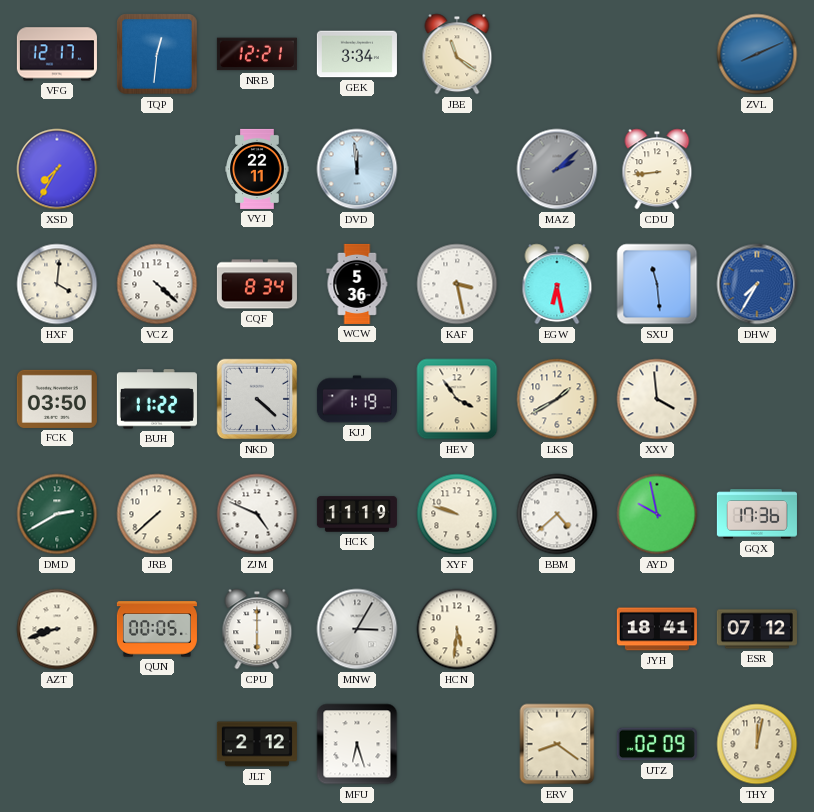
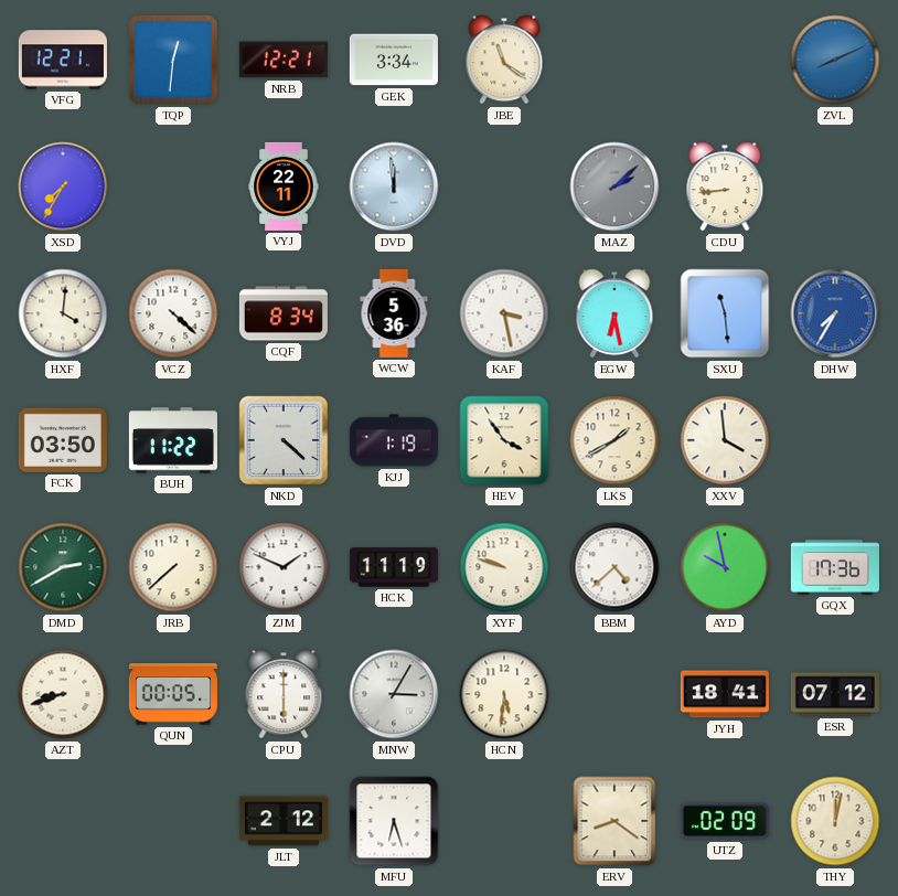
VFG: 12:17 -> 12:21
ZJM: 4:49 -> 1:49
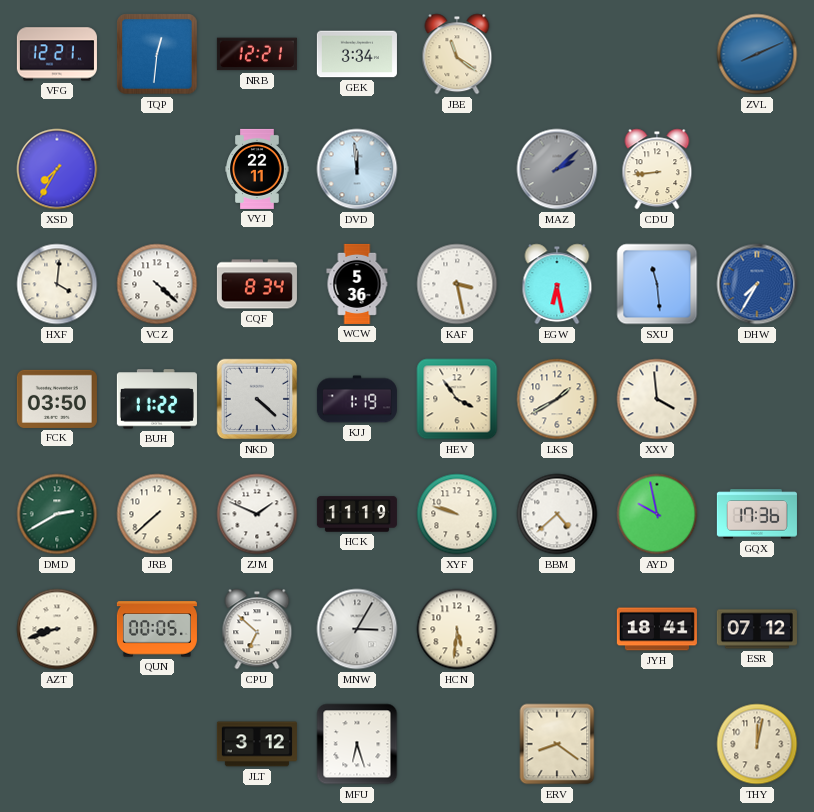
CPU: 6:00 -> 6:52
JLT: 2:12 -> 3:12
UTZ: 02:09 -> none
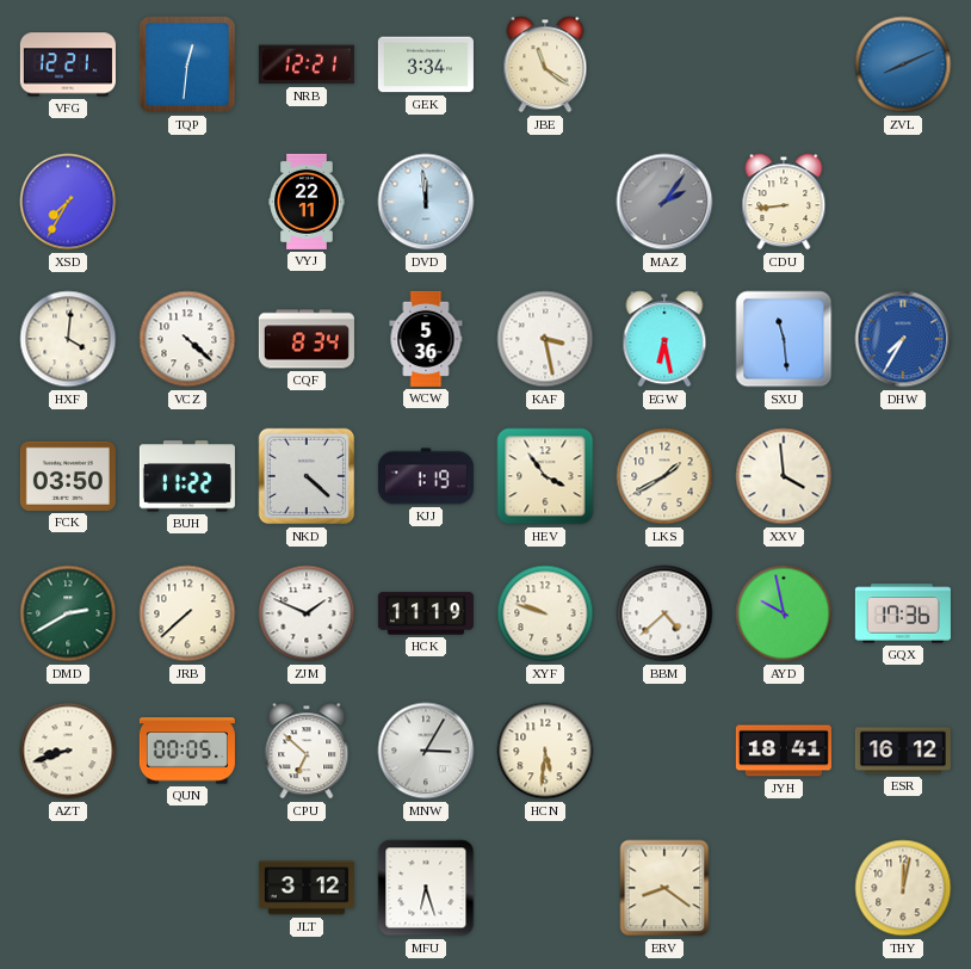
MAZ: 2:08 -> 2:06
ESR: 07:12 -> 16:12
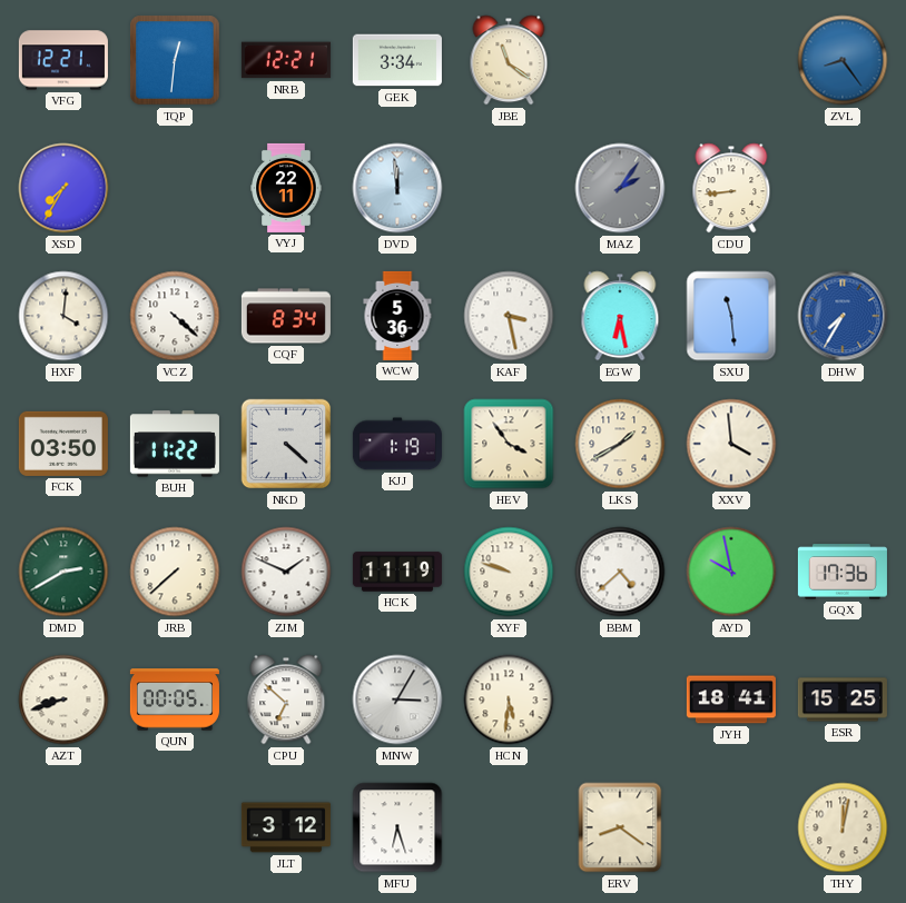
ZVL: 8:11 -> 8:24
ESR: 16:12 -> 15:25
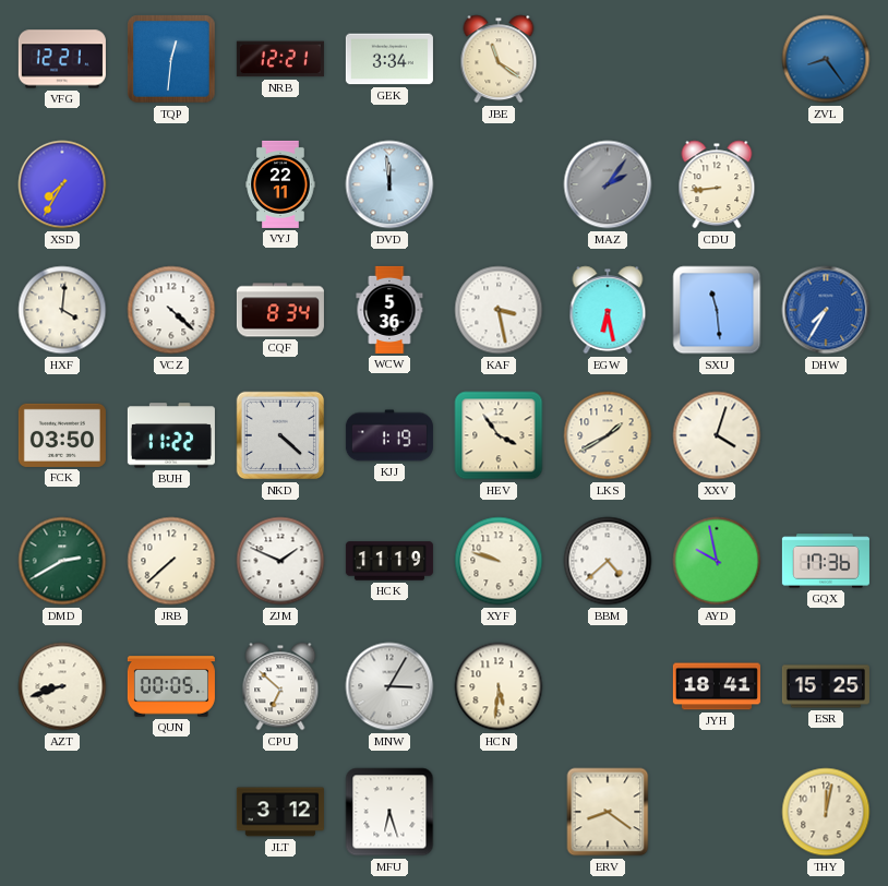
XXV: 3:59 -> 4:03
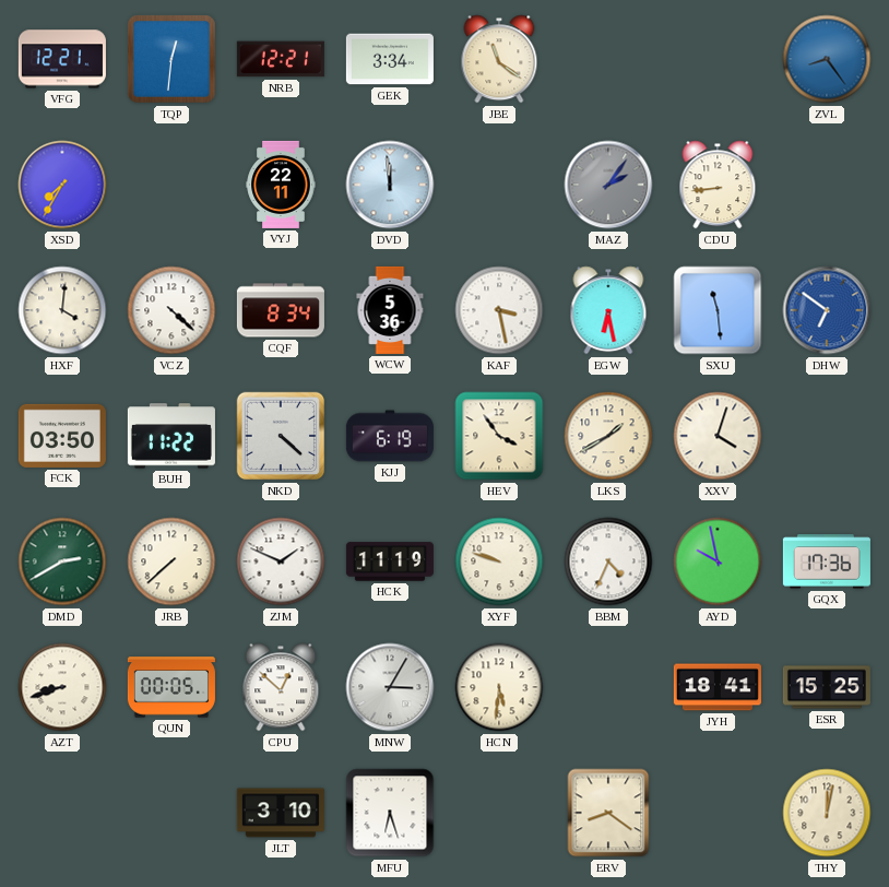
DHW: 7:35 -> 6:51
KJJ: 1:19 -> 6:19
BBM: 4:38 -> 4:34
CPU: 6:52 -> 12:52
JLT: 3:12 -> 3:10
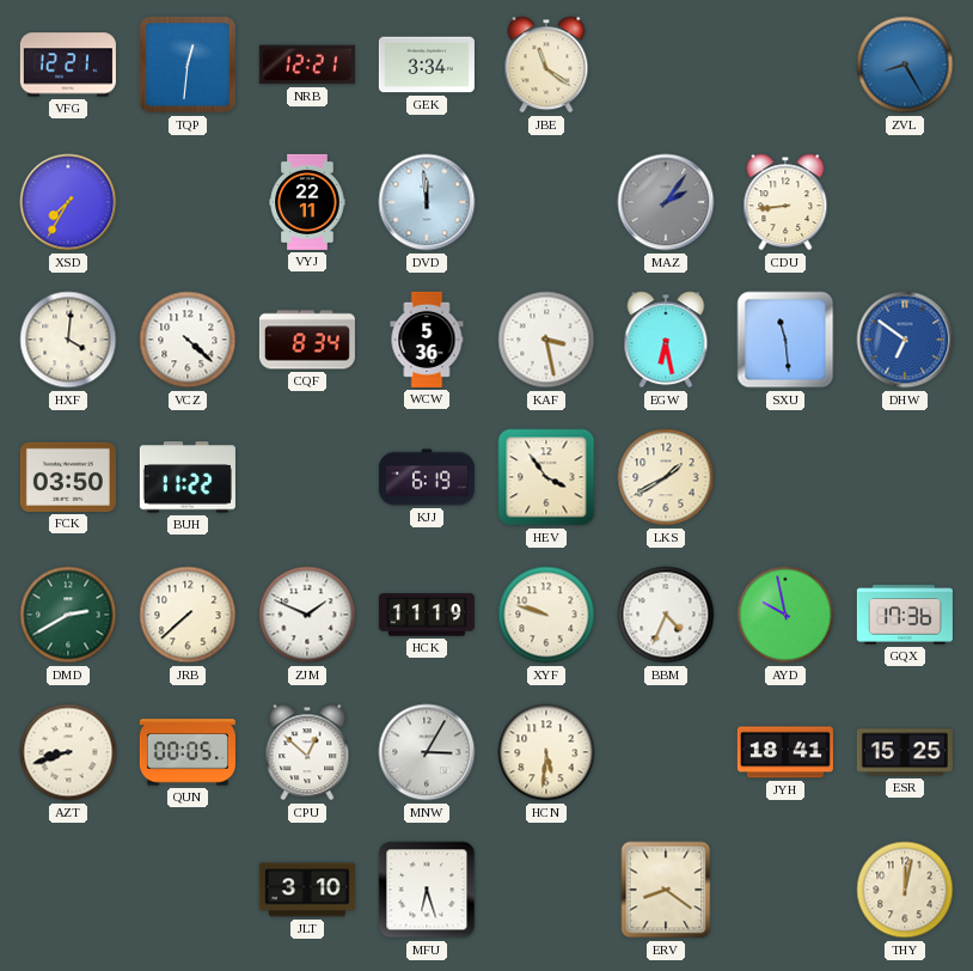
ZVL: 8:24 -> 8:25
NKD: 4:22 -> none
XXV: 4:03 -> none
